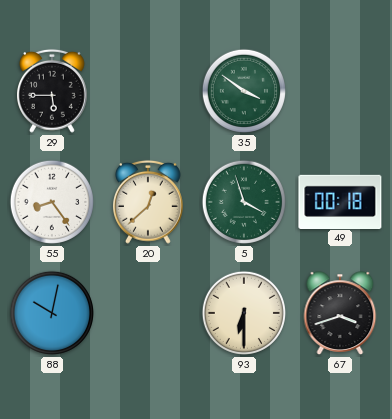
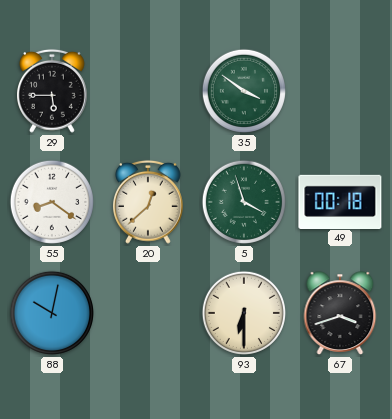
55: 8:24 -> 8:21
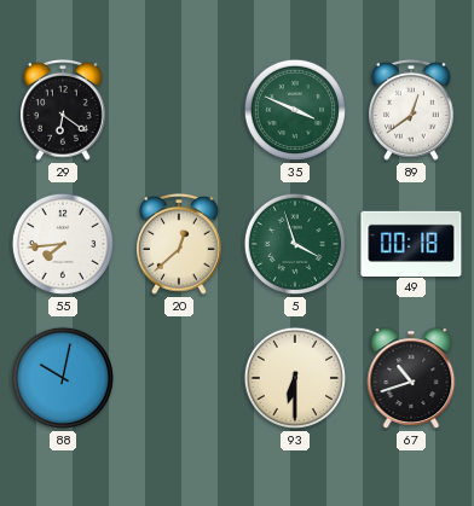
29: 5:45 -> 6:21
35: 3:51 -> 3:49
89: none -> 12:39
55: 8:21 -> 7:44
67: 3:42 -> 10:42
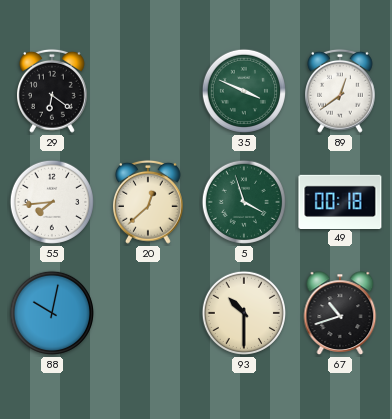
93: 6:30 -> 10:30
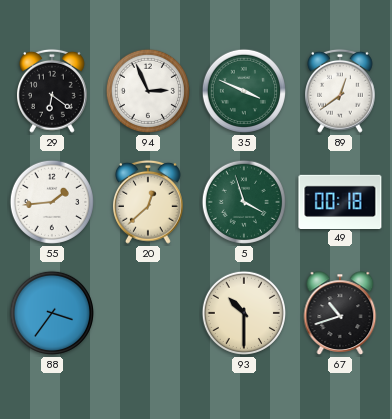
94: none -> 2:56
55: 7:44 -> 1:44
88: 10:02 -> 3:36
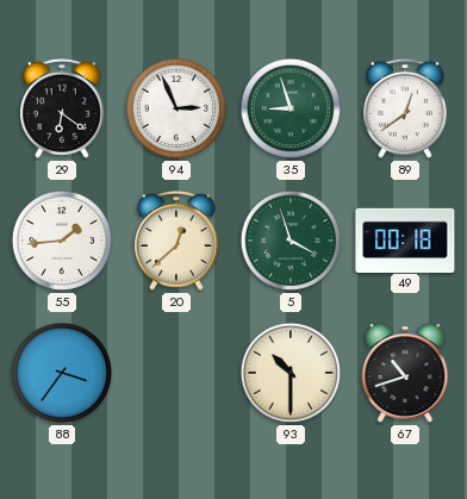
35: 3:49 -> 8:57
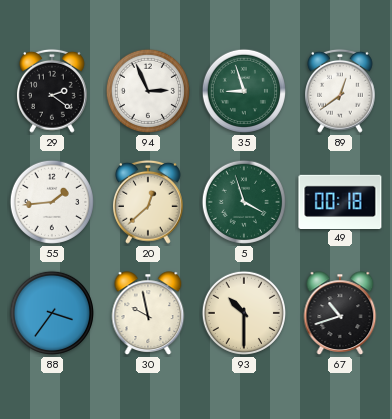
29: 6:21 -> 2:21
30: none -> 9:58
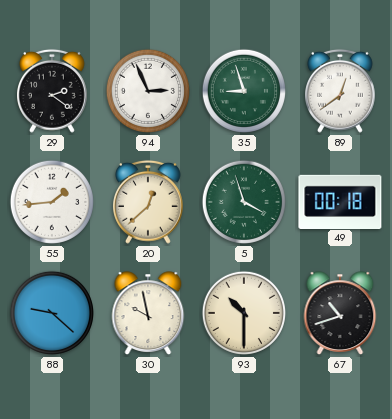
88: 3:36 -> 9:22
